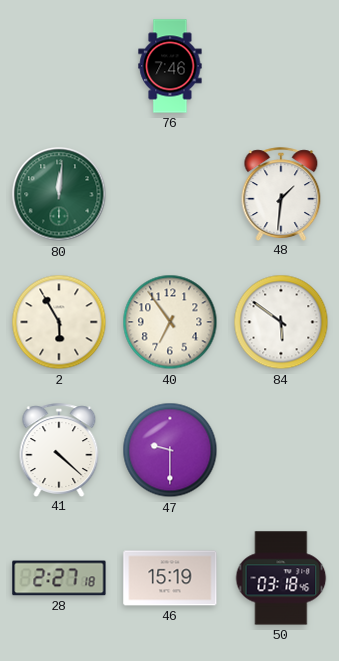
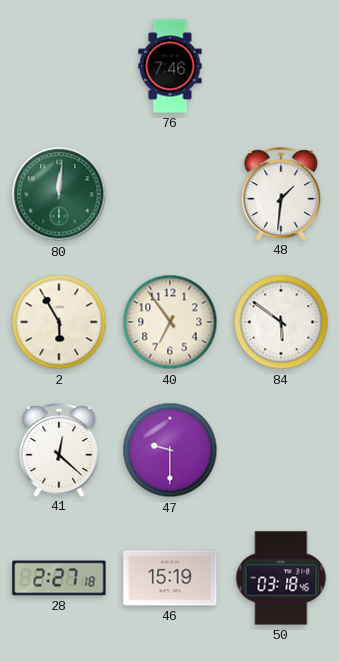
41: 4:22 -> 12:22
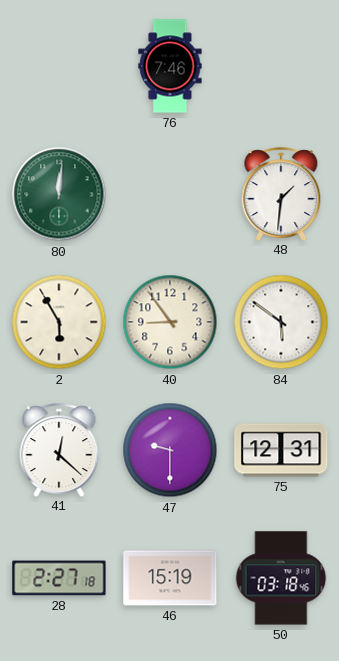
40: 6:54 -> 8:54
75: none -> 12:31
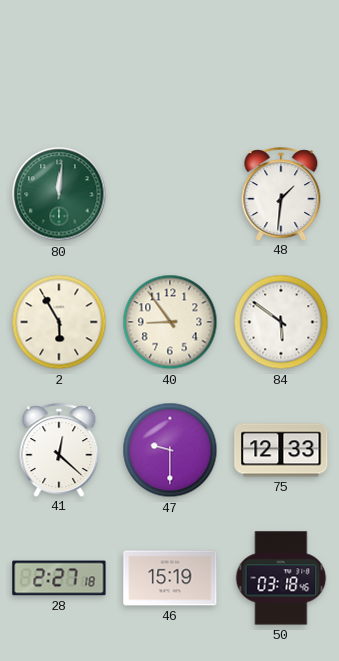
76: 7:46 -> none
75: 12:31 -> 12:33
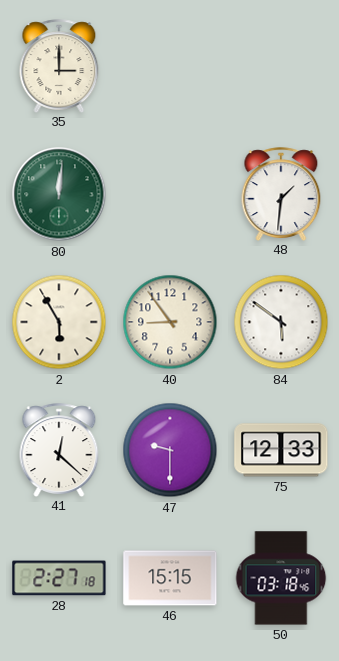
35: none -> 3:00
46: 15:19 -> 15:15
